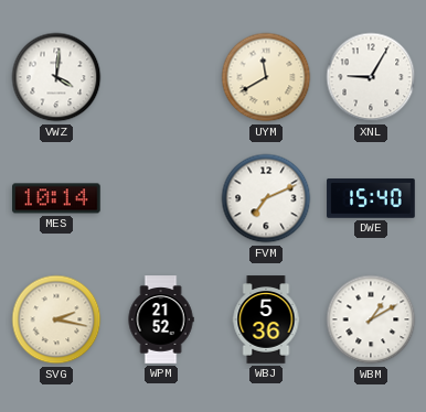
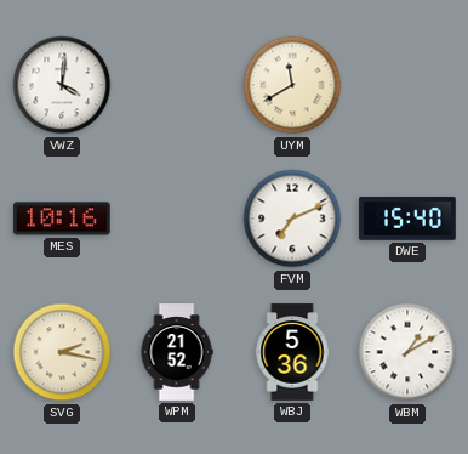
XNL: 9:05 -> none
MES: 10:14 -> 10:16
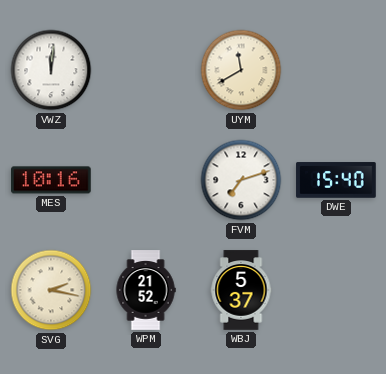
VWZ: 4:01 -> 12:01
FVM: 7:11 -> 7:12
WBJ: 5:36 -> 5:37
WBM: 1:10 -> none
